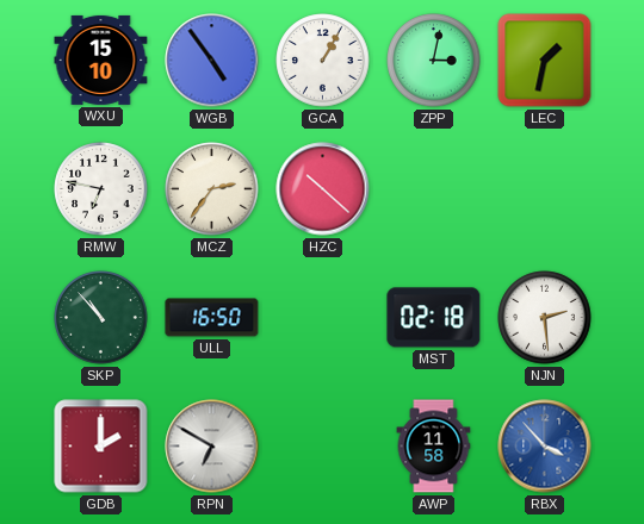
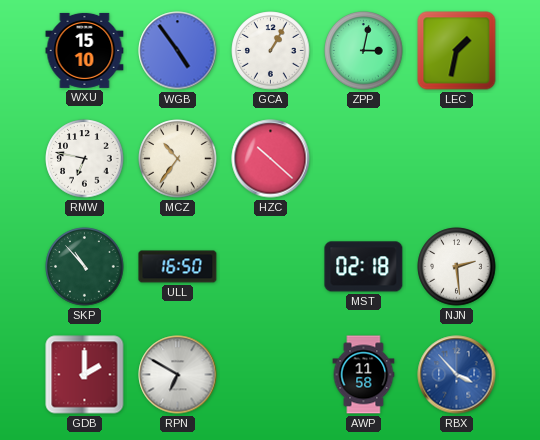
MCZ: 2:36 -> 10:36
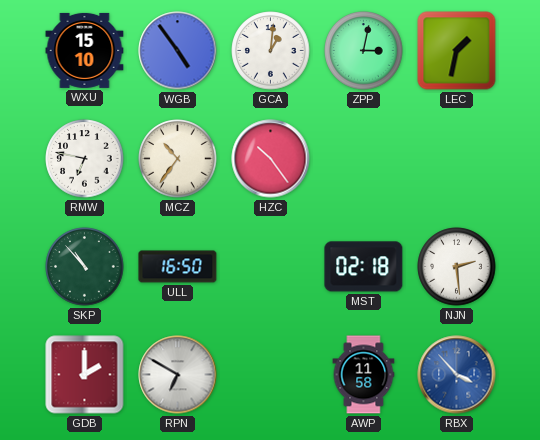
GCA: 1:05 -> 1:01
HZC: 10:22 -> 10:24
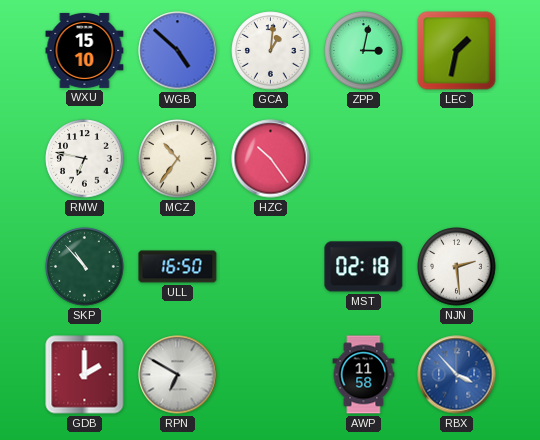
WGB: 4:54 -> 4:52
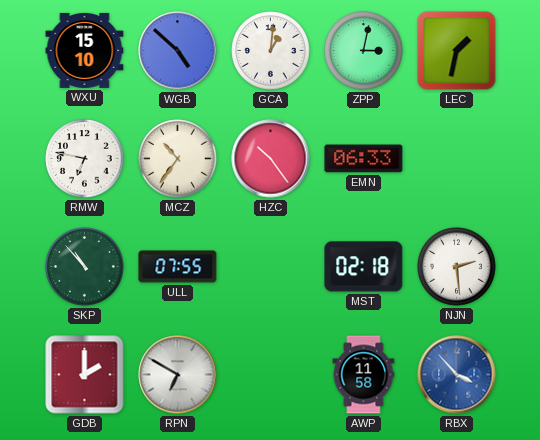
EMN: none -> 06:33
ULL: 16:50 -> 07:55
